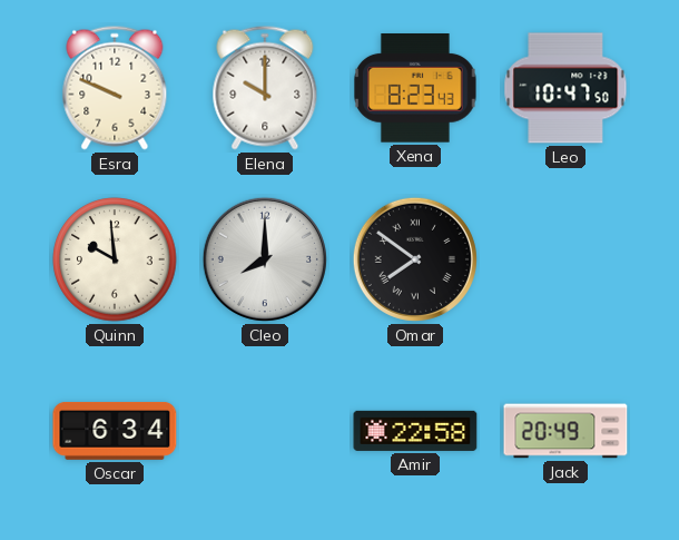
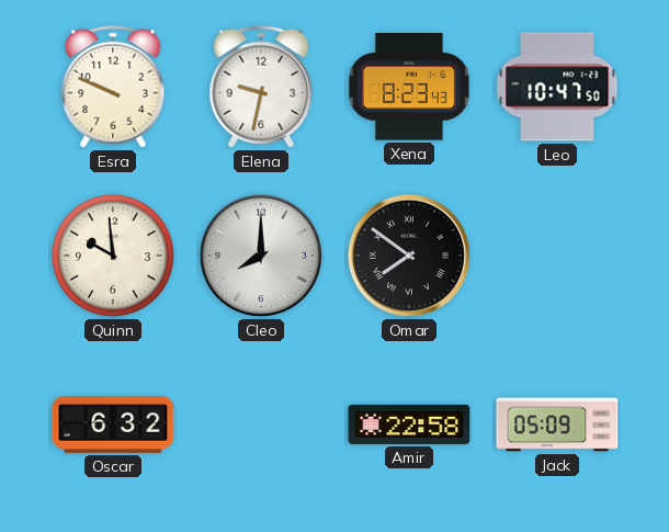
Elena: 10:00 -> 9:32
Oscar: 6:34 -> 6:32
Jack: 20:49 -> 05:09
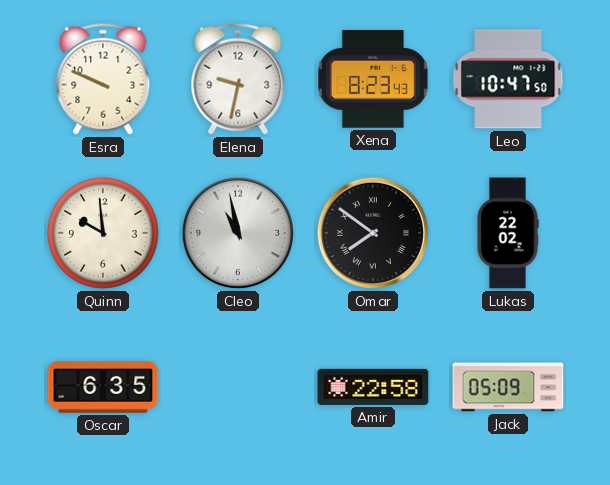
Cleo: 8:00 -> 10:58
Lukas: none -> 22:02
Oscar: 6:32 -> 6:35
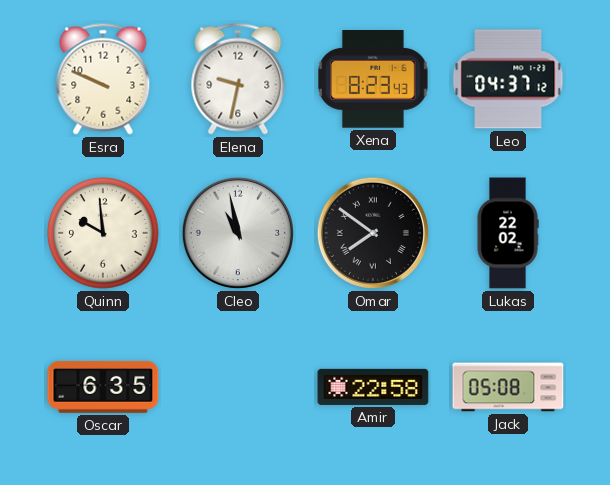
Leo: 10:47 -> 04:37
Jack: 05:09 -> 05:08
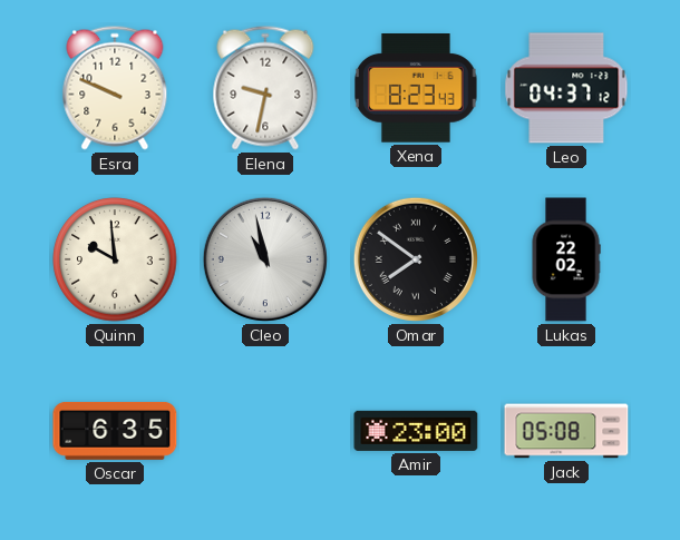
Amir: 22:58 -> 23:00
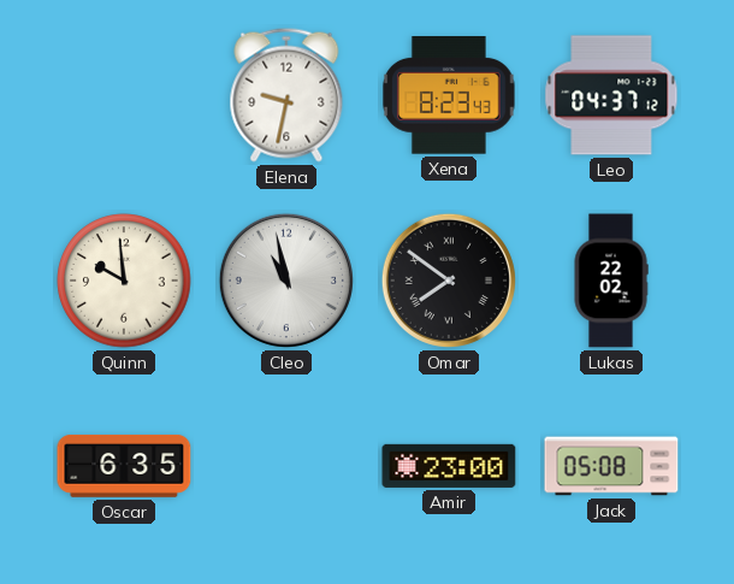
Esra: 9:49 -> none
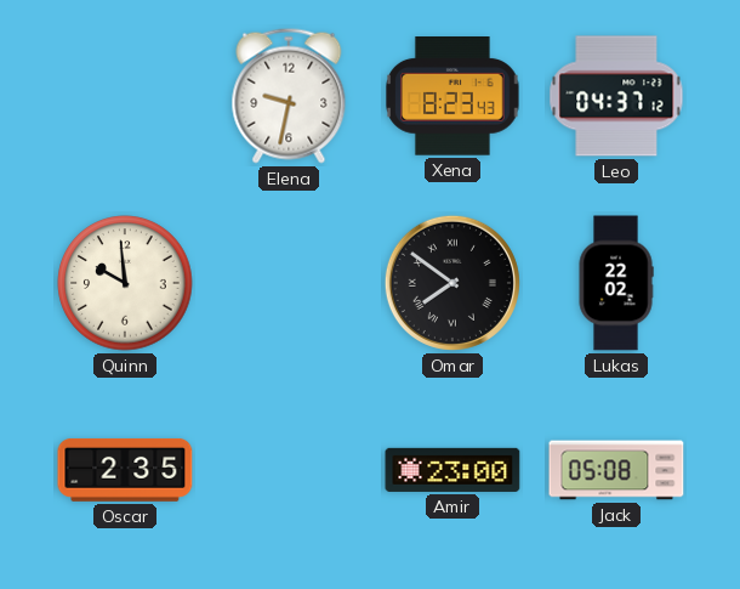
Cleo: 10:58 -> none
Oscar: 6:35 -> 2:35
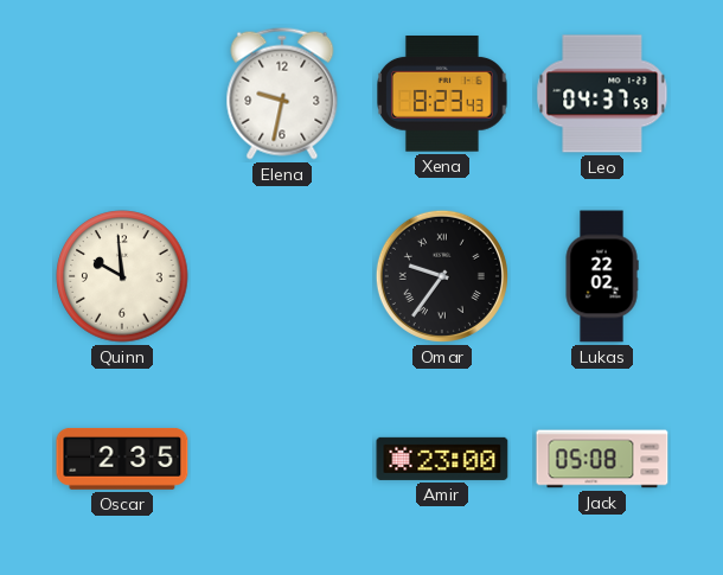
Leo: 04:37:12 -> 04:37:59
Omar: 7:51 -> 9:36
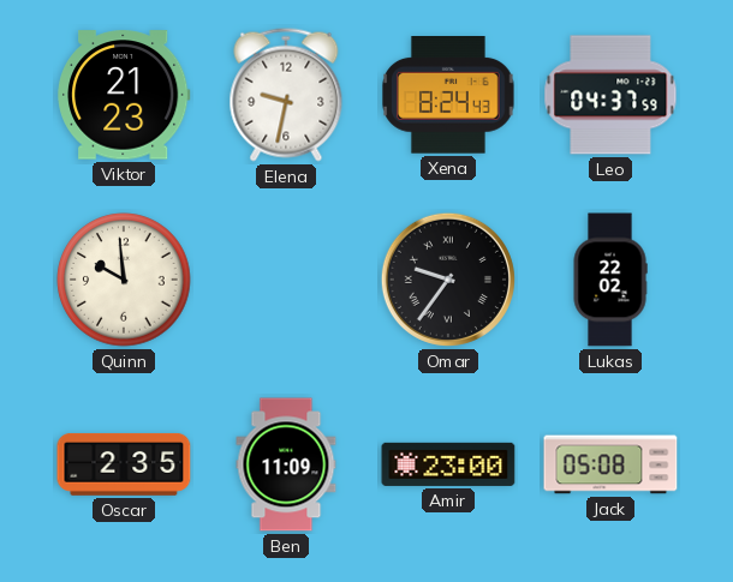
Viktor: none -> 21:23
Xena: 8:23 -> 8:24
Ben: none -> 11:09
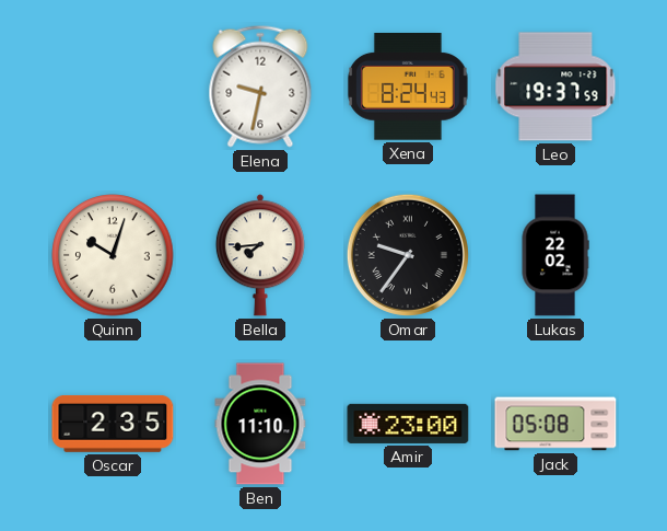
Viktor: 21:23 -> none
Leo: 04:37 -> 19:37
Quinn: 9:59 -> 10:03
Bella: none -> 7:44
Ben: 11:09 -> 11:10
